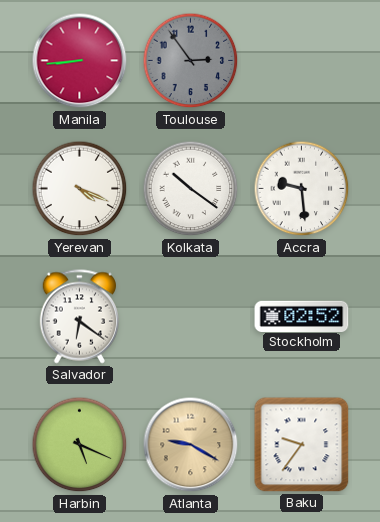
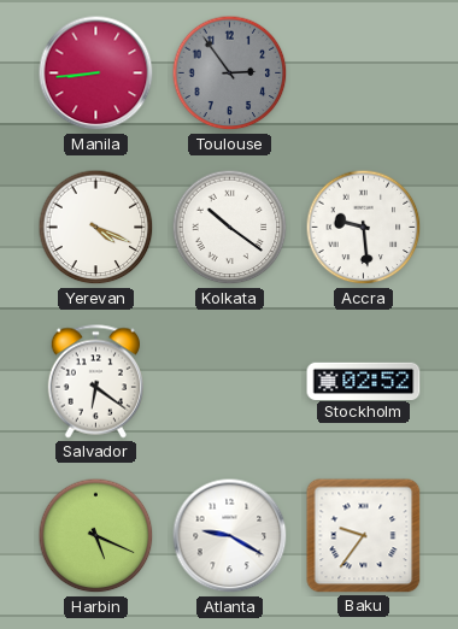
Atlanta dial: champagne -> white
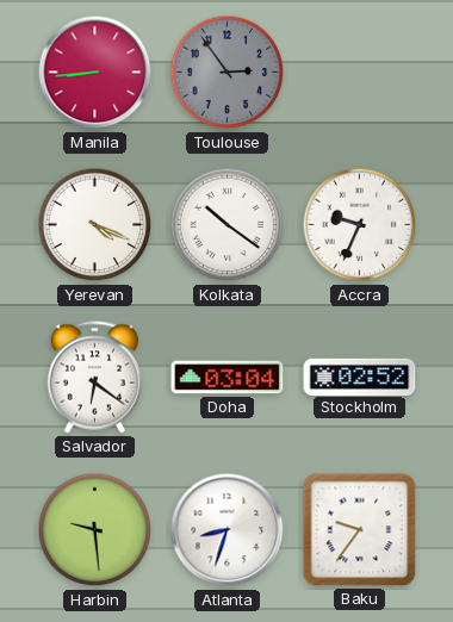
Accra: 9:29 -> 9:34
Doha: none -> 03:04
Harbin: 5:19 -> 9:29
Atlanta: 9:20 -> 8:33
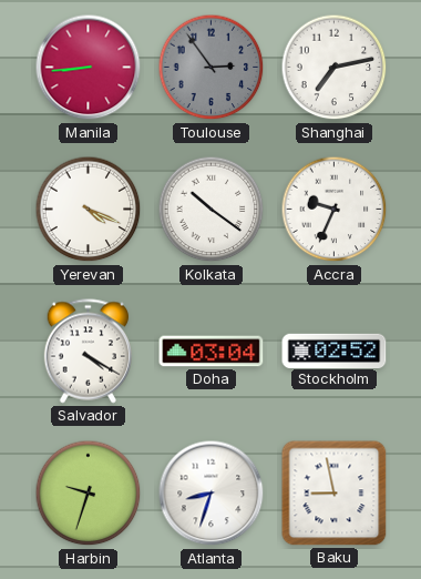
Shanghai: none -> 7:13
Salvador: 6:21 -> 4:20
Harbin: 9:29 -> 9:33
Baku: 9:36 -> 8:58
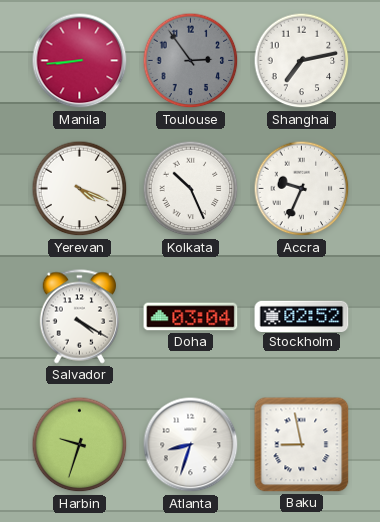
Kolkata: 10:21 -> 10:26
